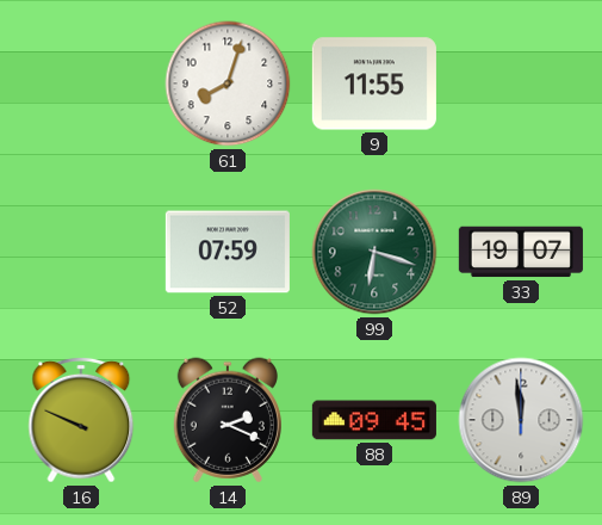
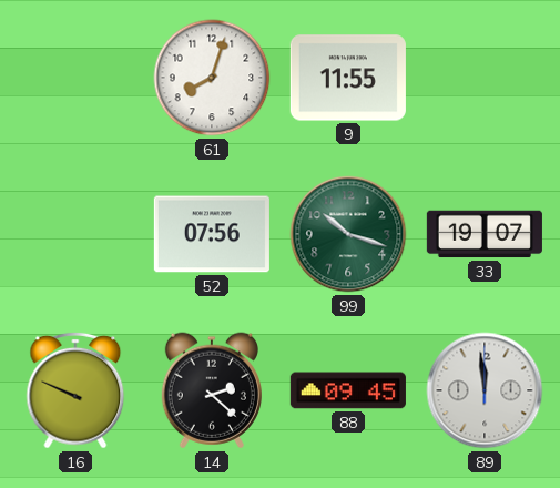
52: 07:59 -> 07:56
99: 6:18 -> 10:18
14: 2:19 -> 2:22
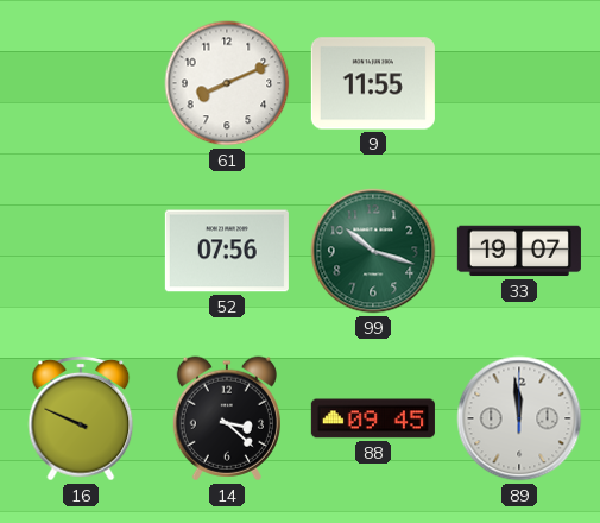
61: 8:03 -> 8:11
14: 2:22 -> 3:22
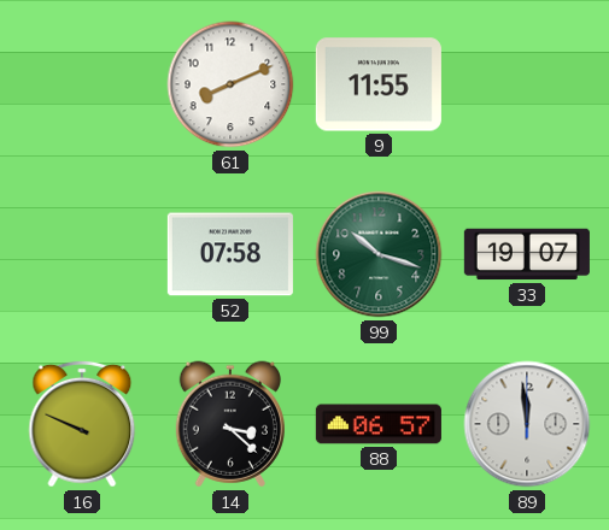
52: 07:56 -> 07:58
88: 09:45 -> 06:57
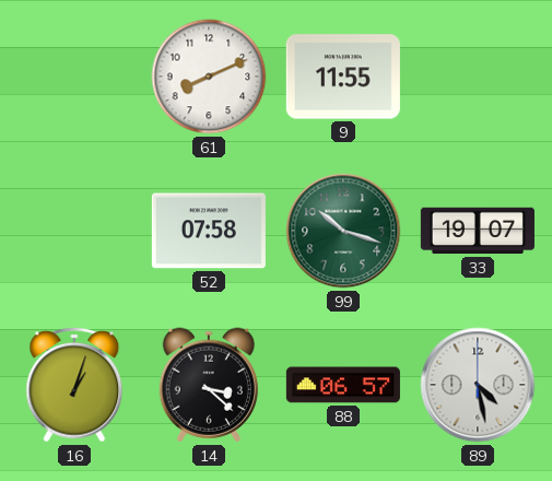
16: 9:49 -> 1:03
89: 11:59 -> 4:28
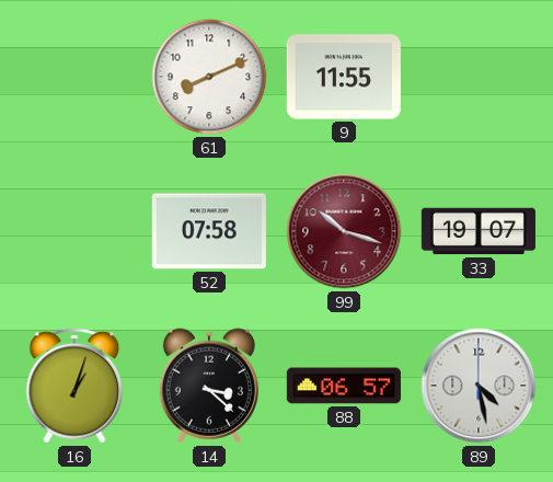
99 dial: green -> burgundy
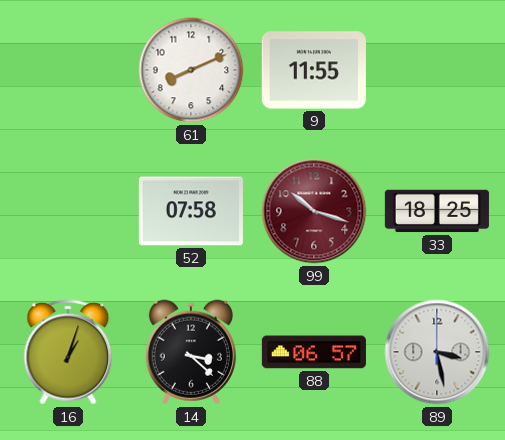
33: 19:07 -> 18:25
89: 4:28 -> 3:28
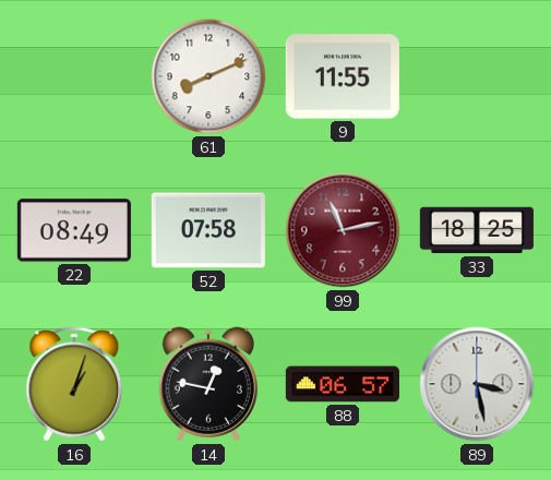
22: none -> 08:49
99: 10:18 -> 11:13
14: 3:22 -> 12:47
